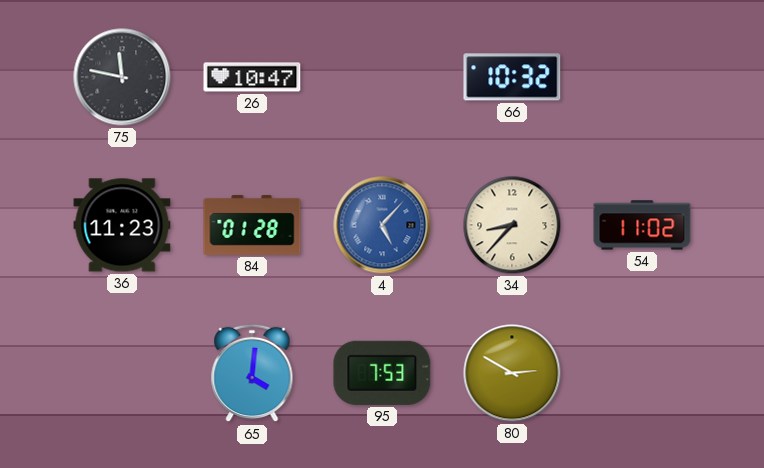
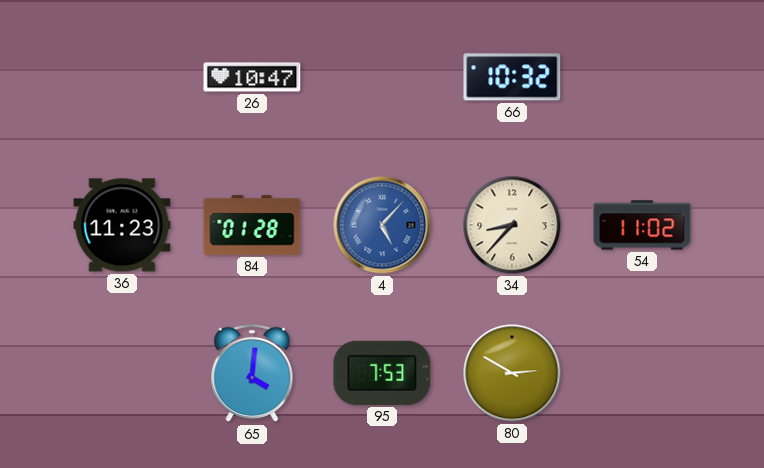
75: 11:47 -> none
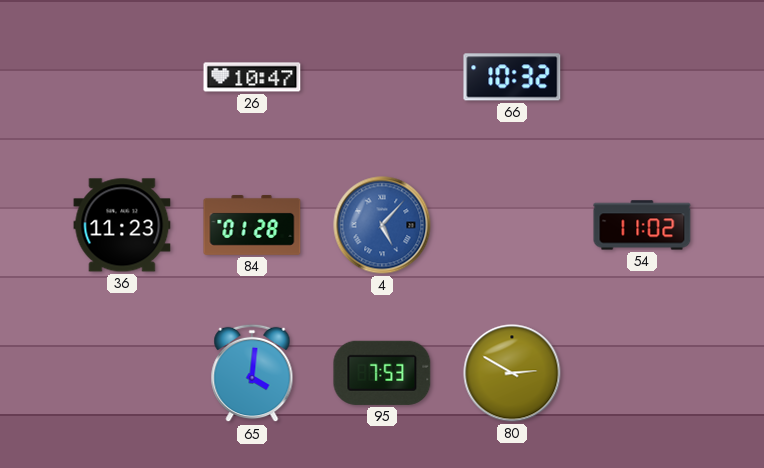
34: 8:37 -> none
